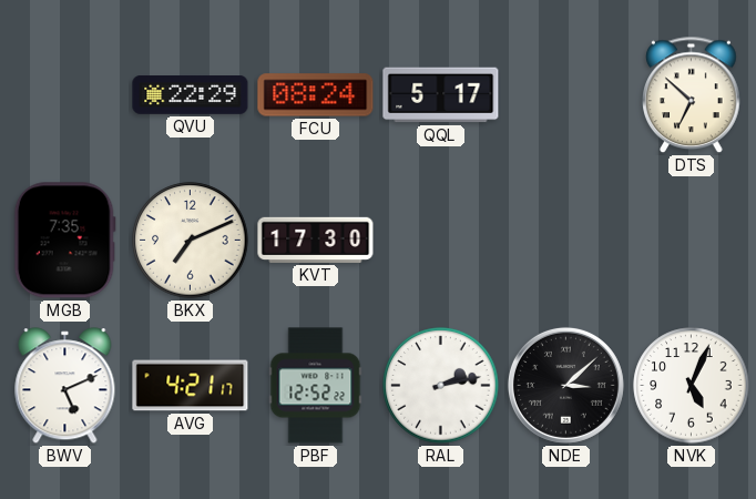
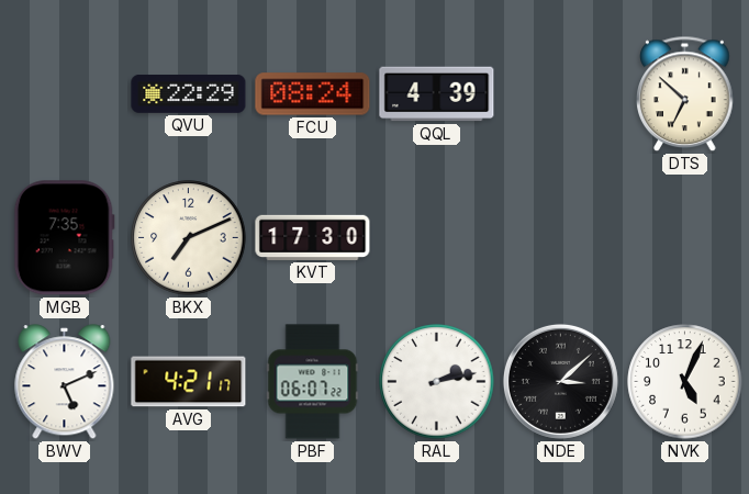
QQL: 5:17 -> 4:39
PBF: 12:52 -> 06:07
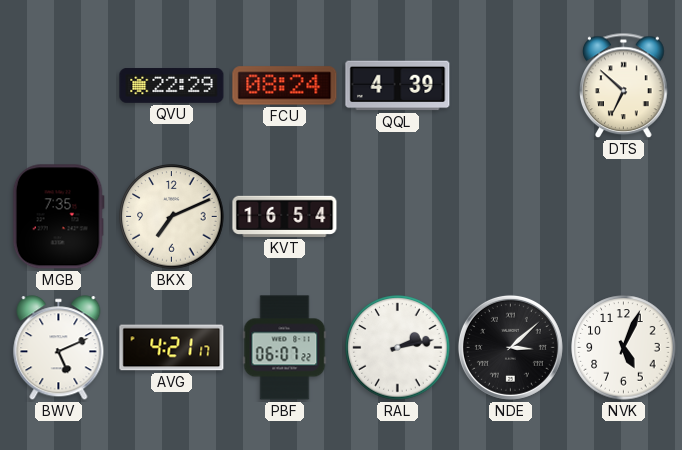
KVT: 17:30 -> 16:54
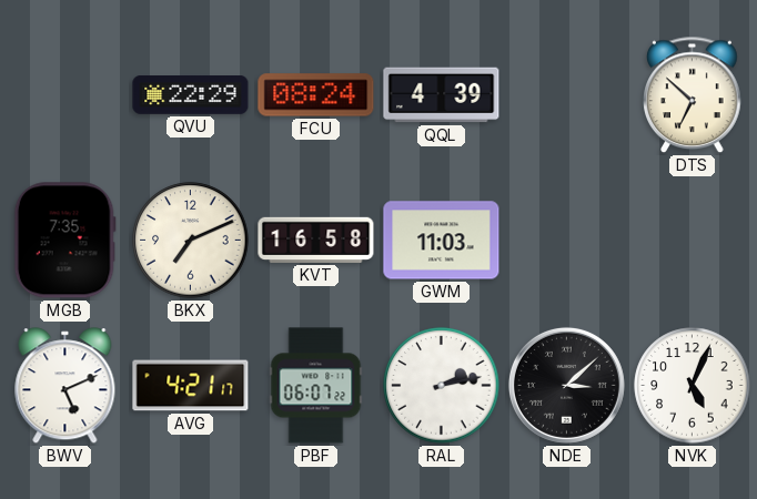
KVT: 16:54 -> 16:58
GWM: none -> 11:03
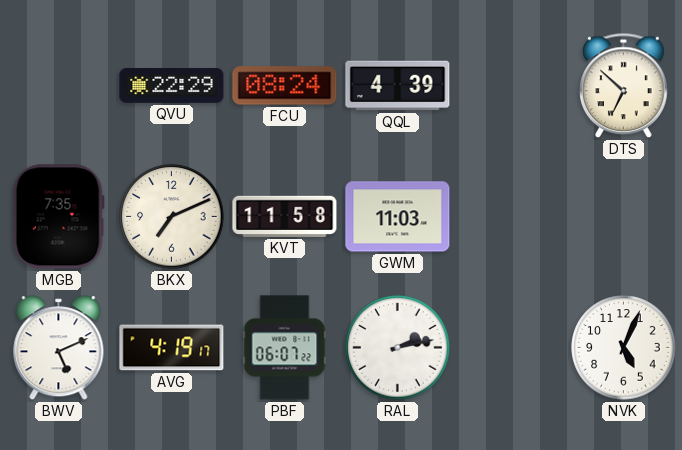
KVT: 16:58 -> 11:58
AVG: 4:21 -> 4:19
NDE: 3:08 -> none
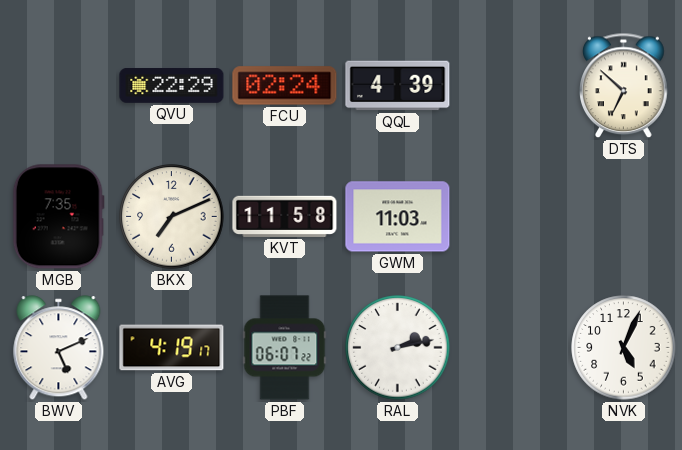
FCU: 08:24 -> 02:24
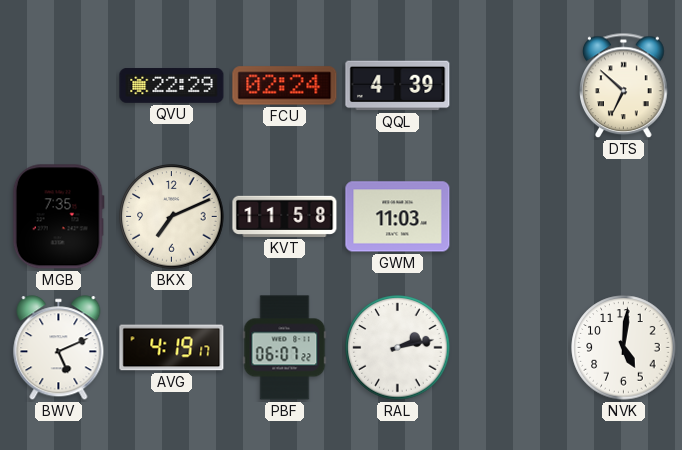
NVK: 5:04 -> 5:01
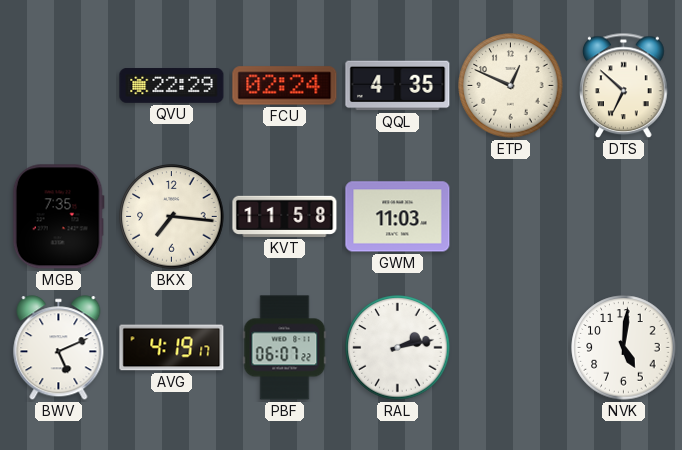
QQL: 4:39 -> 4:35
ETP: none -> 12:49
BKX: 7:11 -> 7:16
